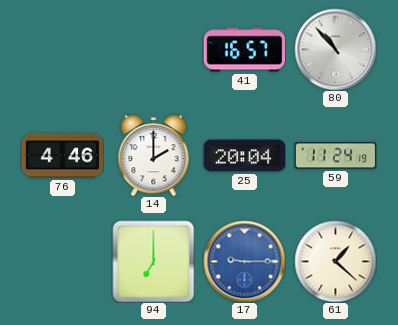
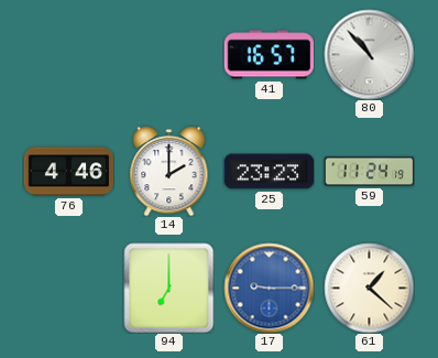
25: 20:04 -> 23:23
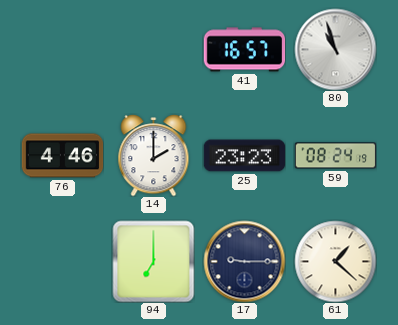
80: 10:53 -> 10:57
59: 11:24 -> 08:24
17 dial: blue -> navy
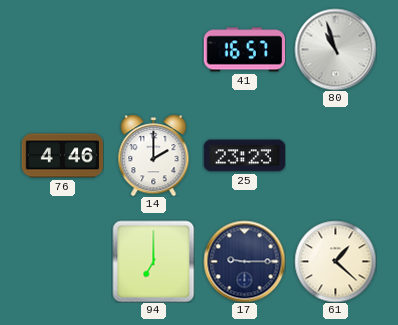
59: 08:24 -> none
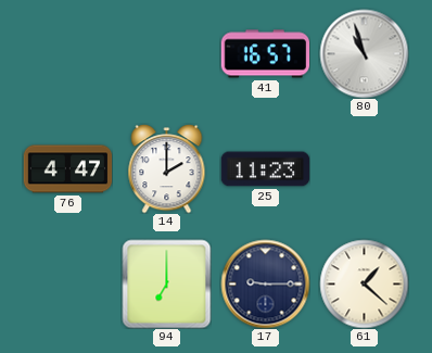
76: 4:46 -> 4:47
25: 23:23 -> 11:23
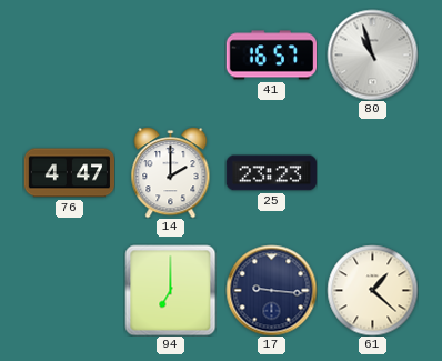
25: 11:23 -> 23:23
17: 9:15 -> 9:16
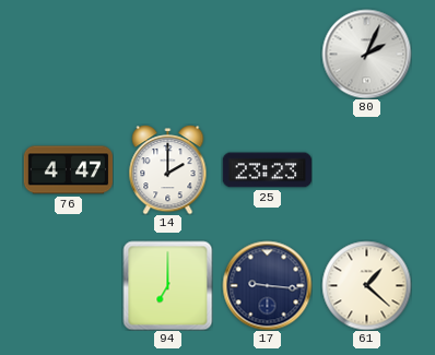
41: 16:57 -> none
80: 10:57 -> 2:04
